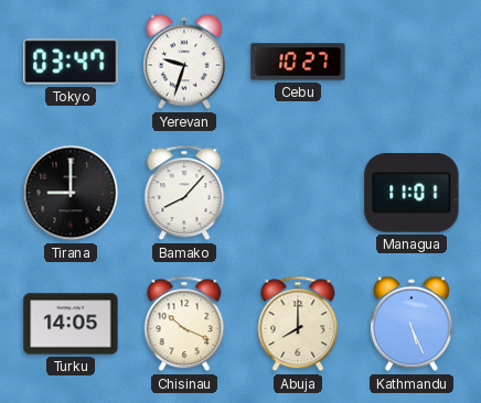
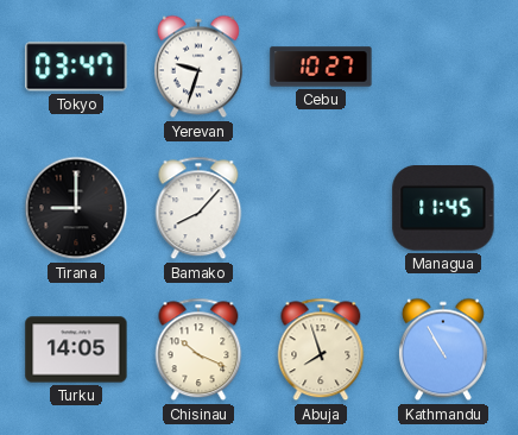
Managua: 11:01 -> 11:45
Abuja: 8:00 -> 7:57
Kathmandu: 5:26 -> 10:55
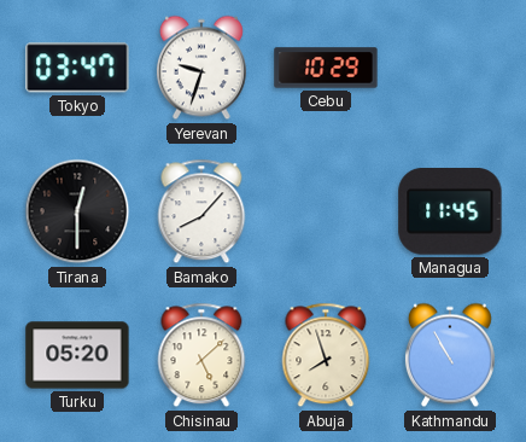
Cebu: 10:27 -> 10:29
Tirana: 9:00 -> 12:30
Turku: 14:05 -> 05:20
Chisinau: 10:19 -> 5:08
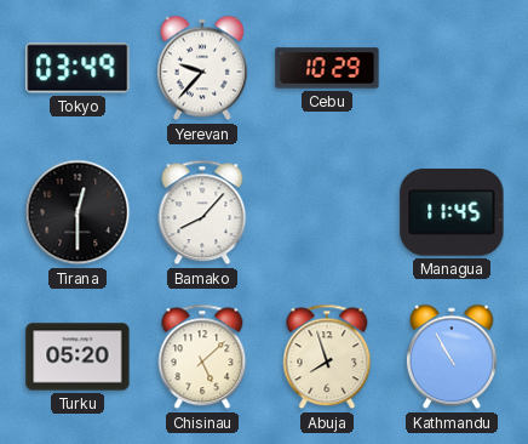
Tokyo: 03:47 -> 03:49
Yerevan: 9:33 -> 9:37
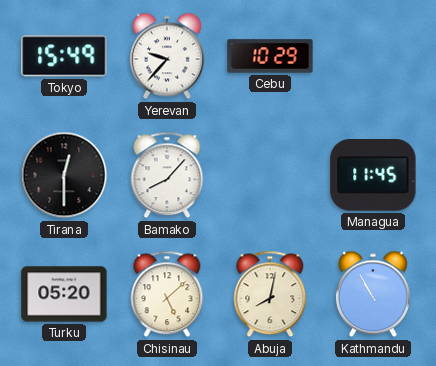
Tokyo: 03:49 -> 15:49
Abuja: 7:57 -> 8:02
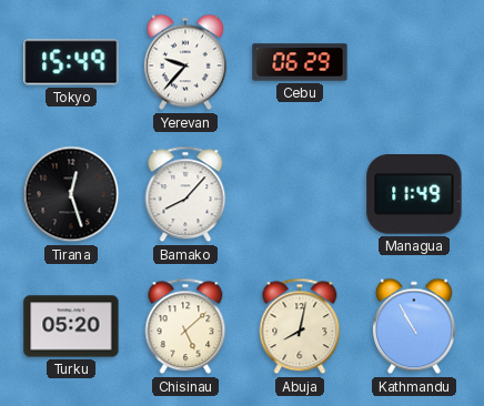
Cebu: 10:29 -> 06:29
Tirana: 12:30 -> 12:27
Managua: 11:45 -> 11:49
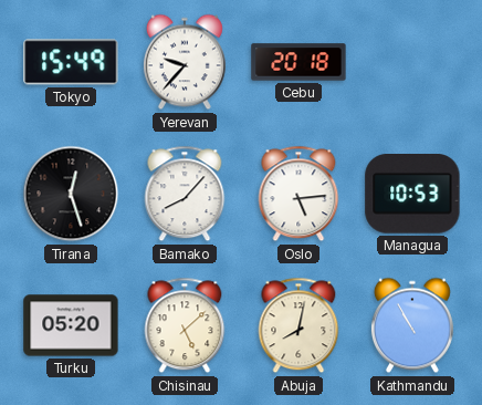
Cebu: 06:29 -> 20:18
Oslo: none -> 5:14
Managua: 11:49 -> 10:53
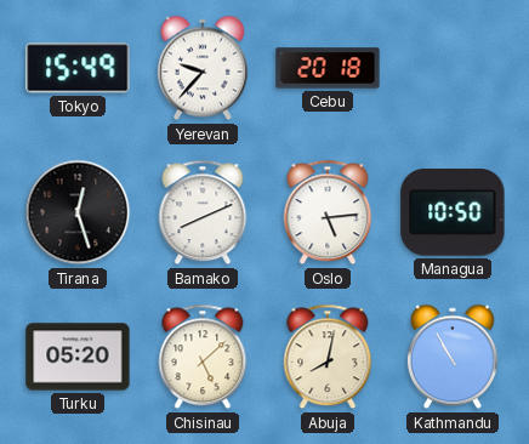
Bamako: 8:07 -> 8:11
Managua: 10:53 -> 10:50
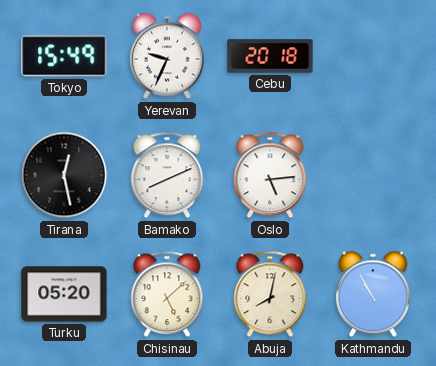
Yerevan: 9:37 -> 9:34
Tirana: 12:27 -> 12:28
Managua: 10:50 -> none
